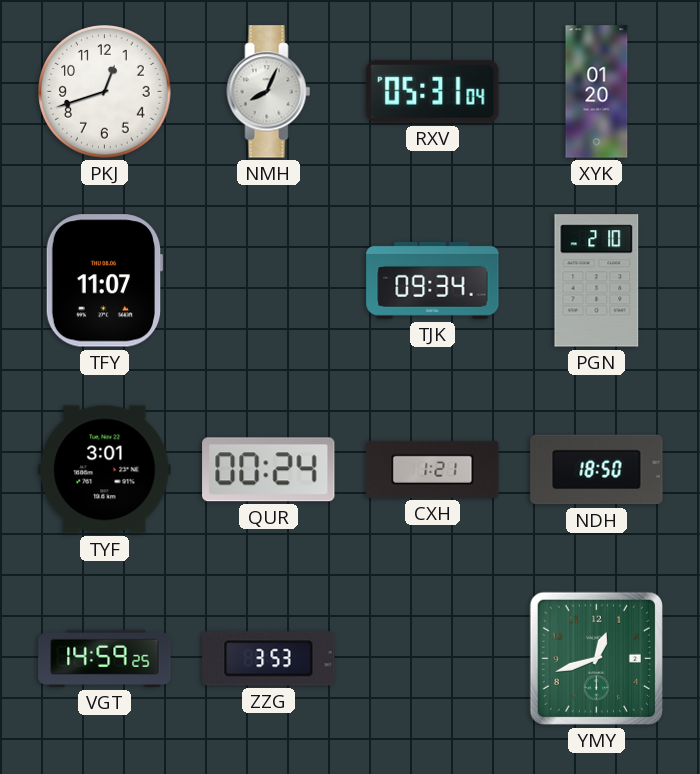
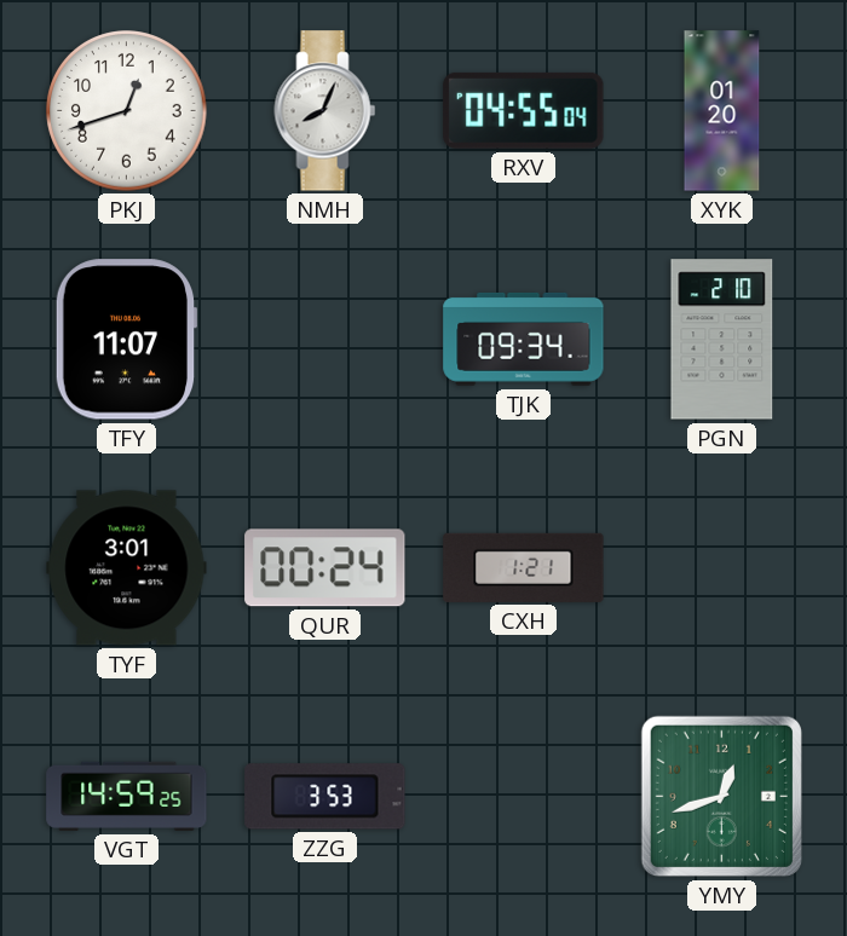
RXV: 05:31 -> 04:55
NDH: 18:50 -> none
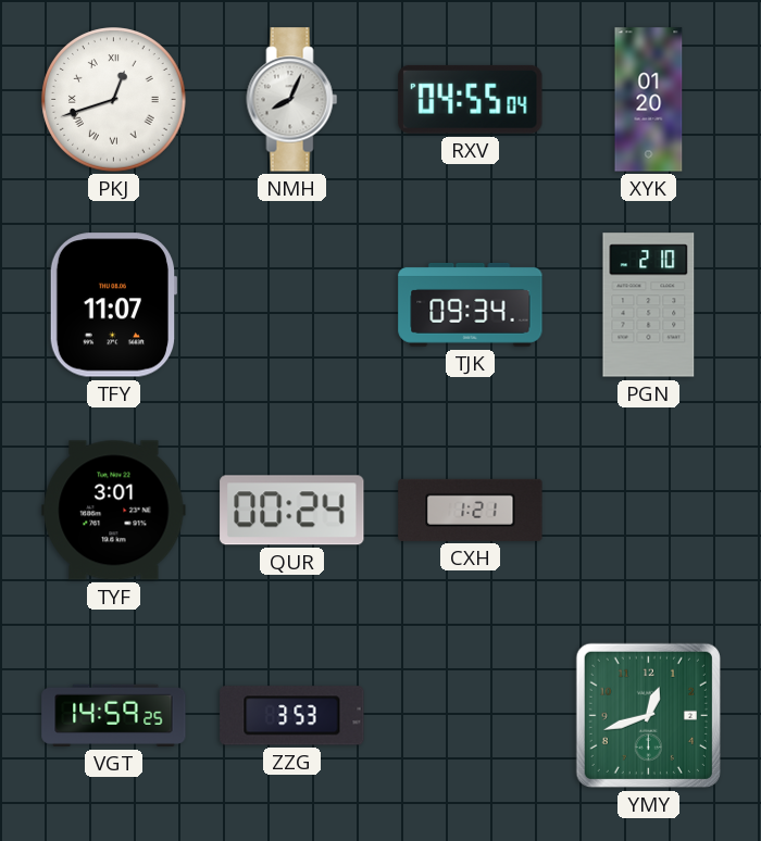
PKJ numerals: Arabic -> Roman
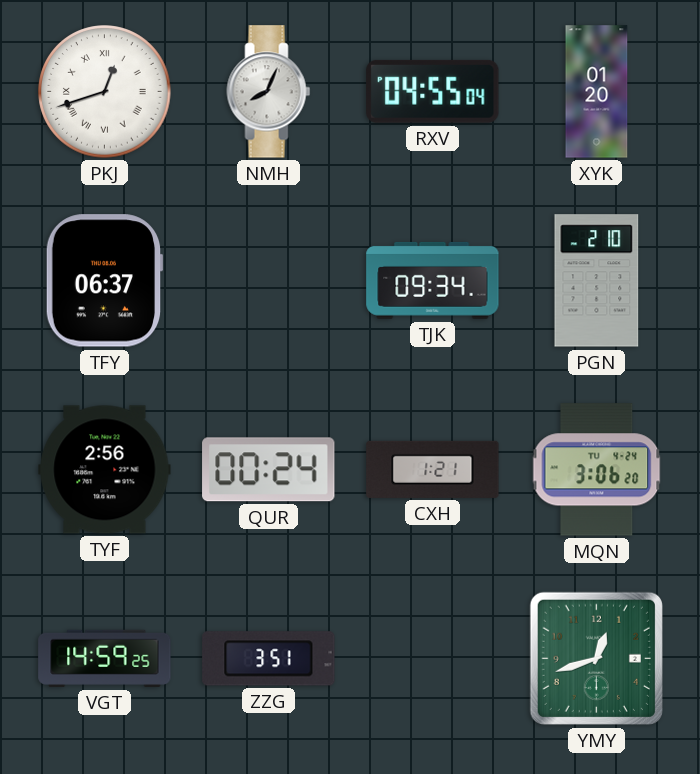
TFY: 11:07 -> 06:37
TYF: 3:01 -> 2:56
MQN: none -> 3:06
ZZG: 3:53 -> 3:51
